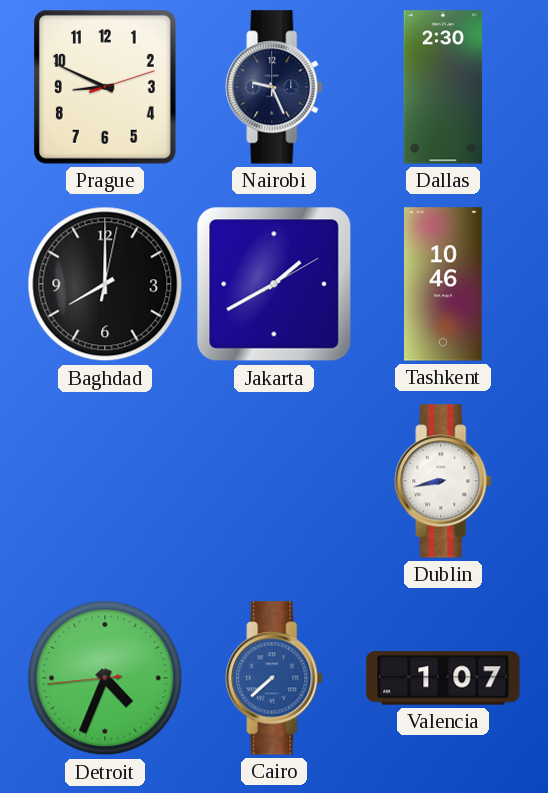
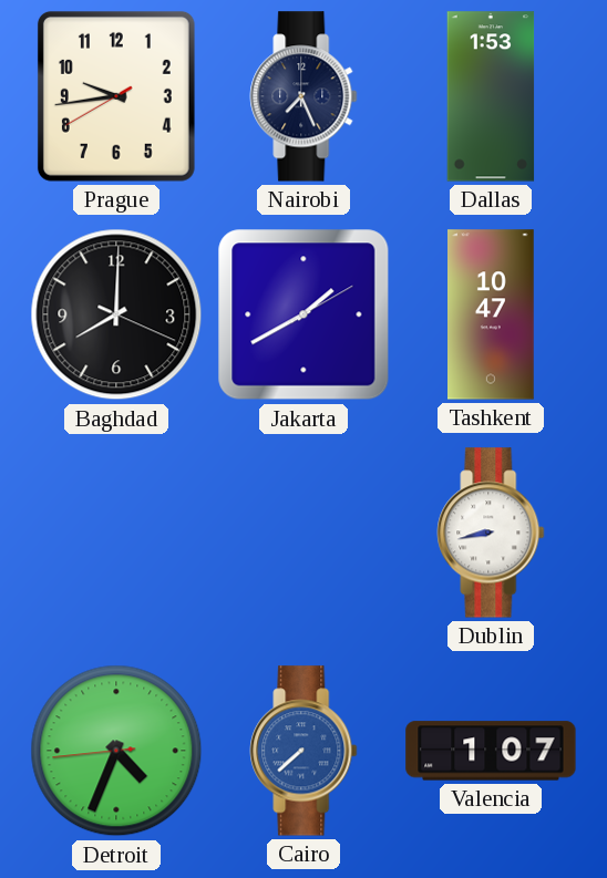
Prague: 8:49 -> 9:43
Nairobi: 9:26 -> 7:26
Dallas: 2:30 -> 1:53
Baghdad: 8:00:02 -> 8:00:19
Tashkent: 10:46 -> 10:47
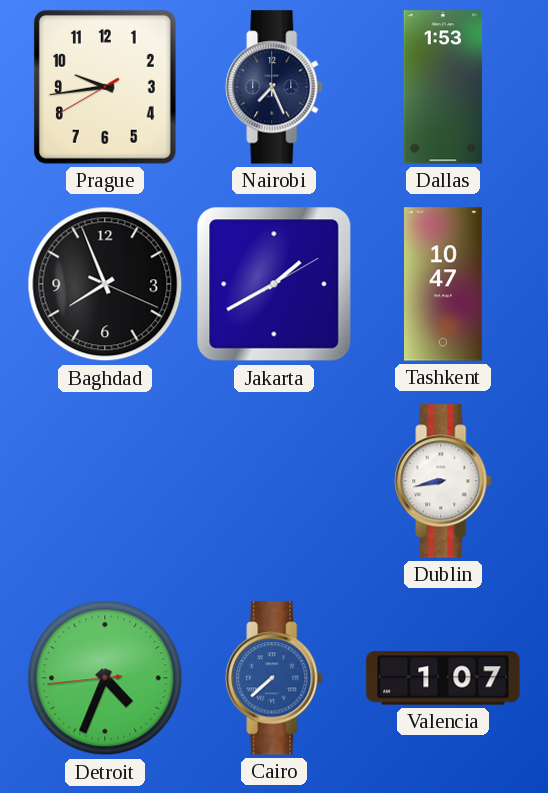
Baghdad: 8:00 -> 7:56
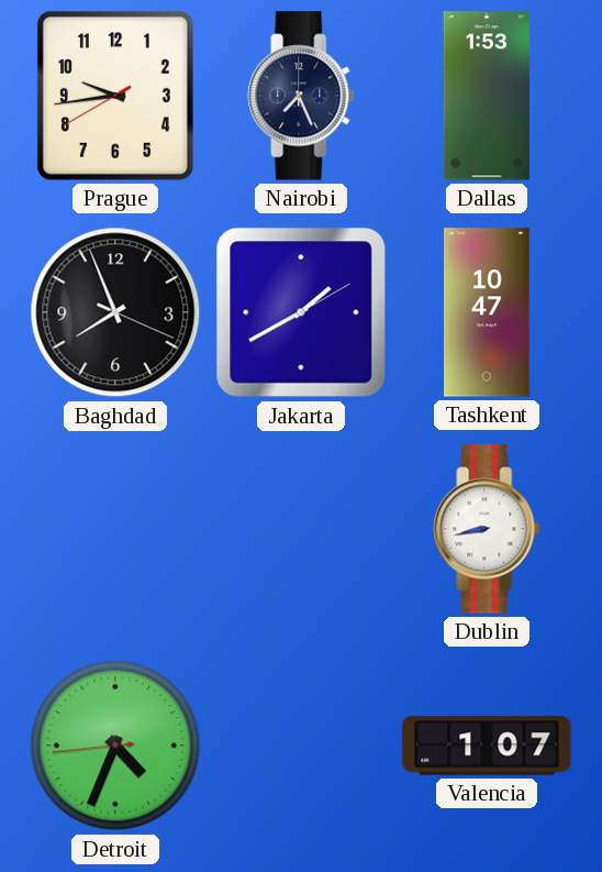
Cairo: 7:38 -> none
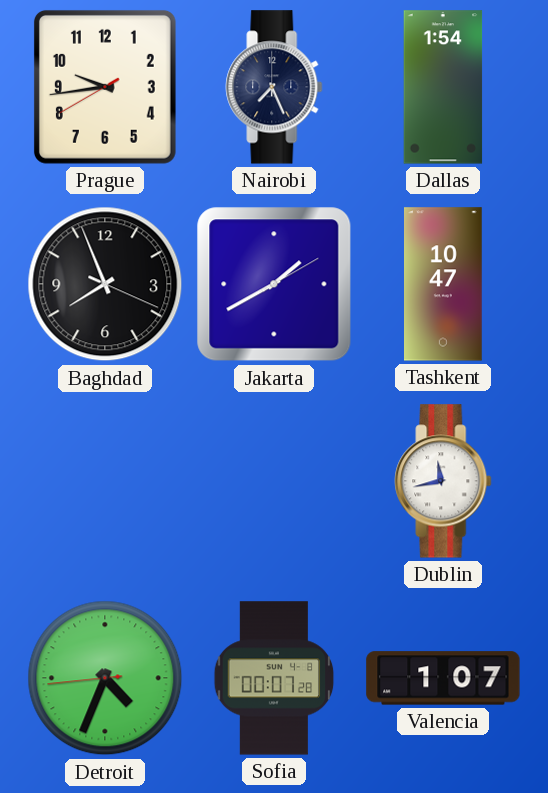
Dallas: 1:53 -> 1:54
Dublin: 8:43 -> 11:43
Sofia: none -> 00:07
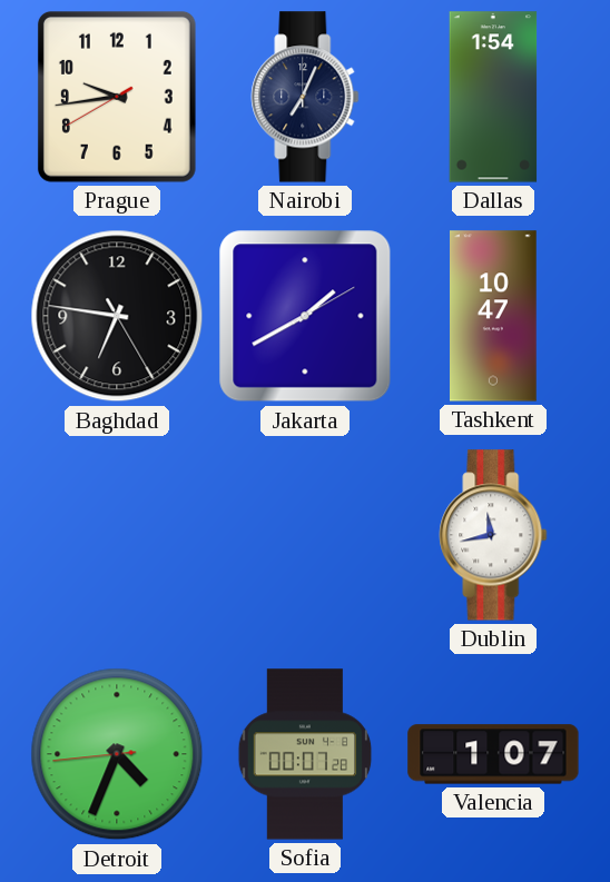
Nairobi: 7:26 -> 7:04
Baghdad: 7:56 -> 6:46
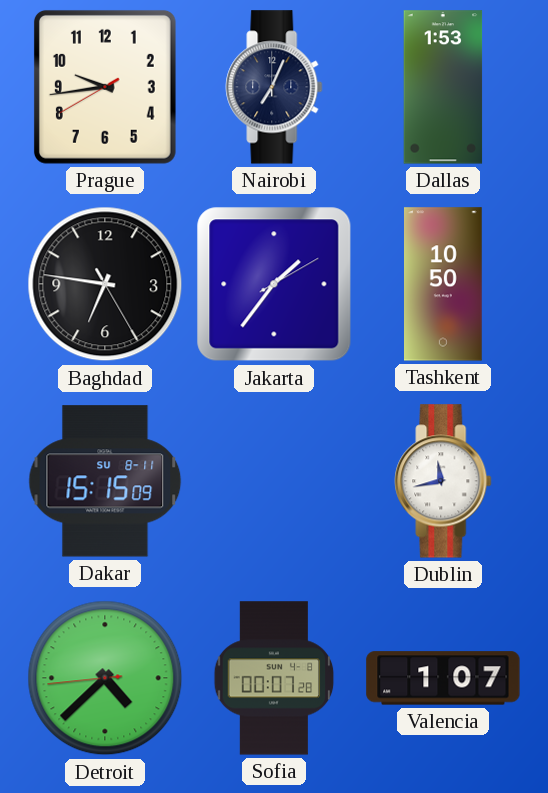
Dallas: 1:54 -> 1:53
Jakarta: 1:40 -> 1:36
Tashkent: 10:47 -> 10:50
Dakar: none -> 15:15
Detroit: 4:33 -> 4:37
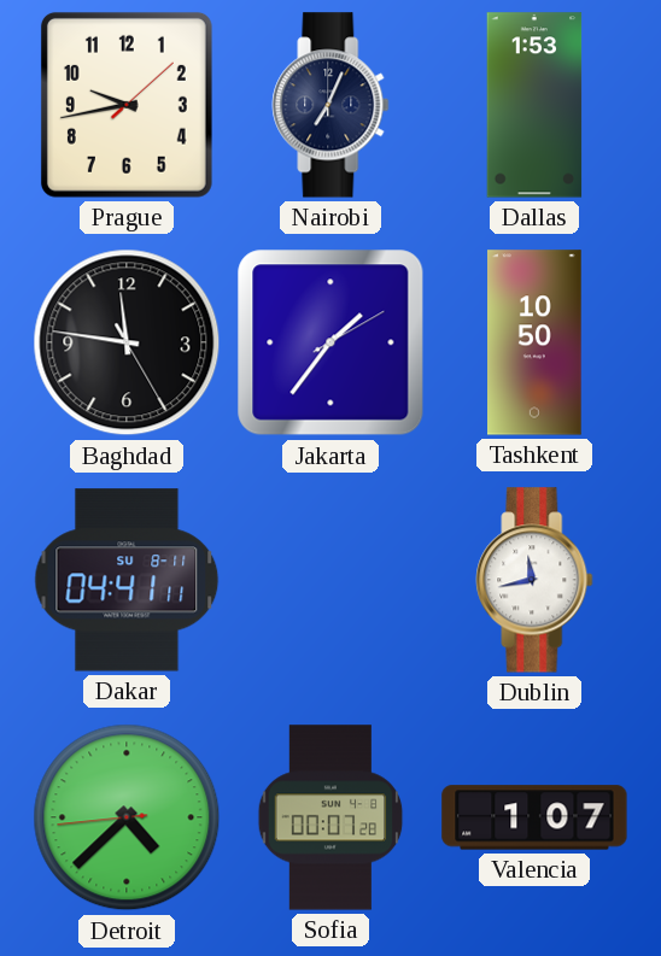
Prague: 9:43:40 -> 9:43:08
Baghdad: 6:46 -> 11:46
Dakar: 15:15 -> 04:41
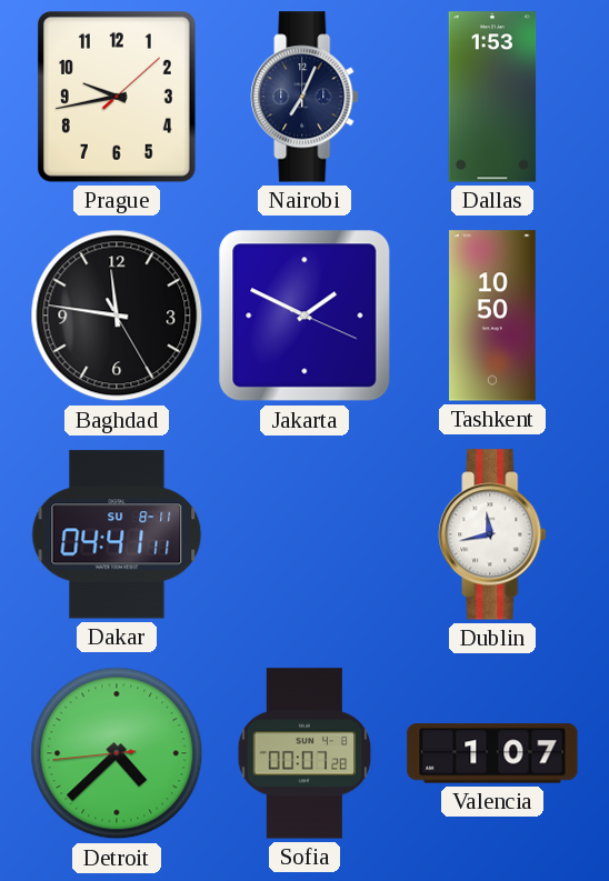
Jakarta: 1:36 -> 1:49
